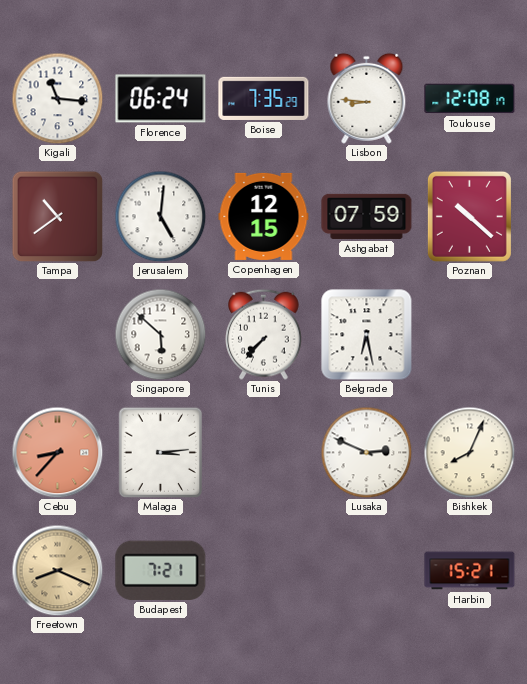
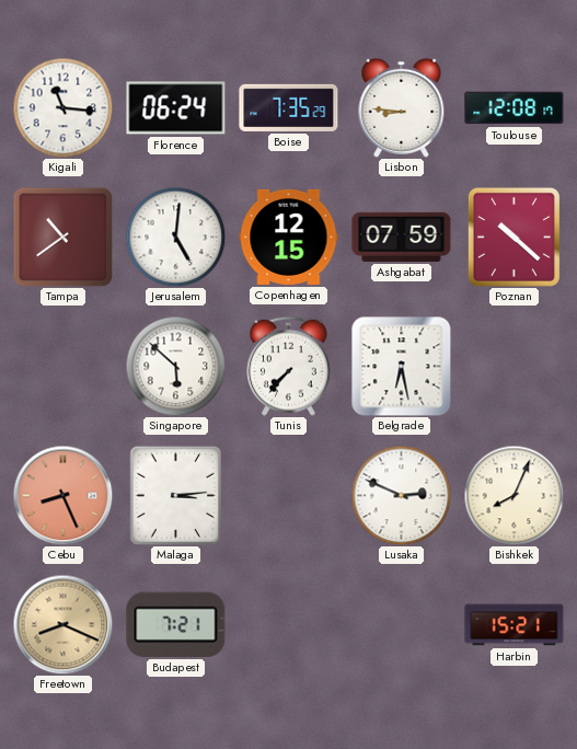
Cebu: 8:37 -> 8:26
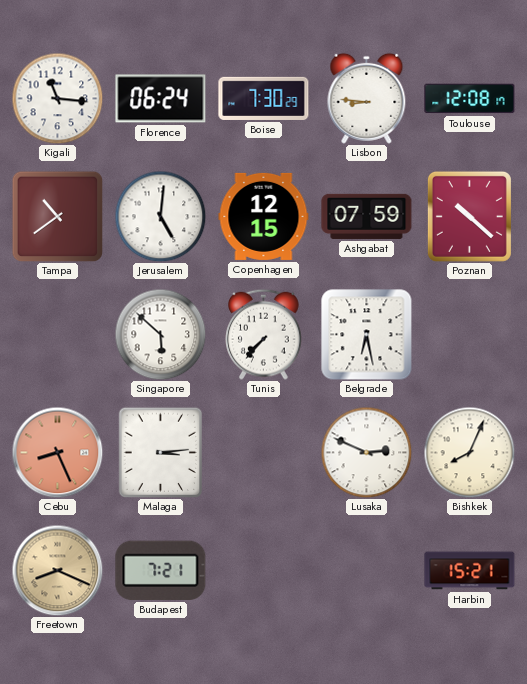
Boise: 7:35 -> 7:30
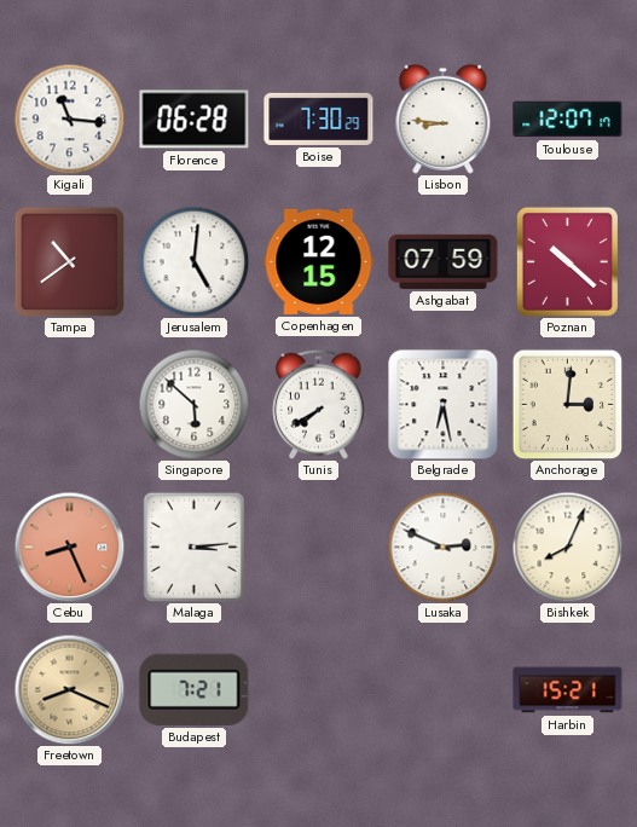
Florence: 06:24 -> 06:28
Toulouse: 12:08 -> 12:07
Tunis: 7:37 -> 7:40
Anchorage: none -> 3:01
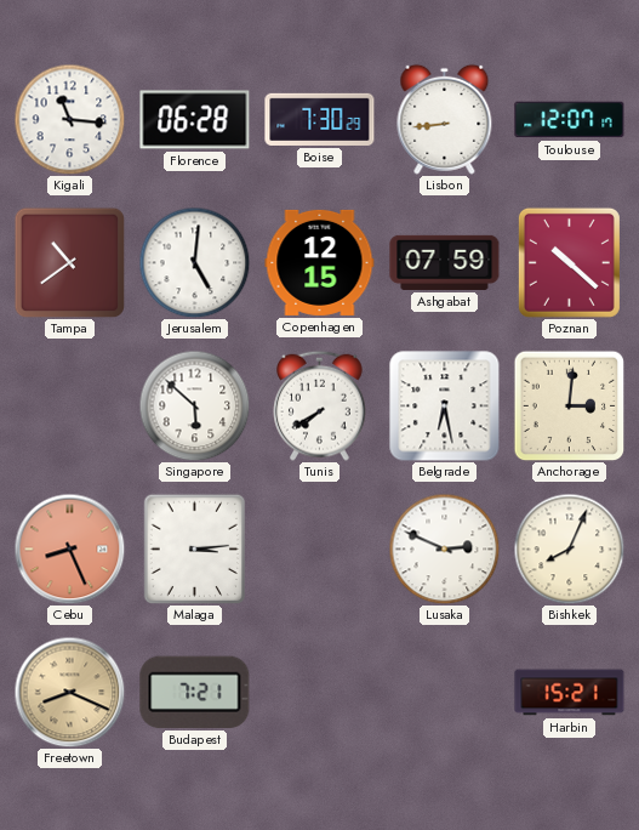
Lisbon: 8:46 -> 8:44
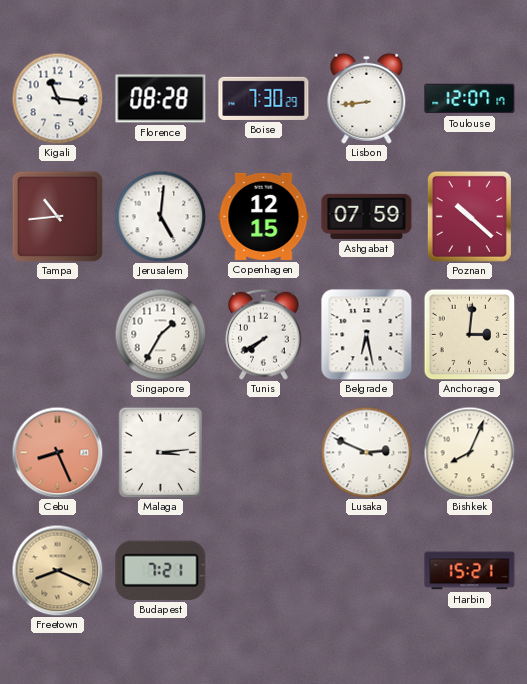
Florence: 06:28 -> 08:28
Tampa: 10:39 -> 10:44
Singapore: 5:52 -> 1:35
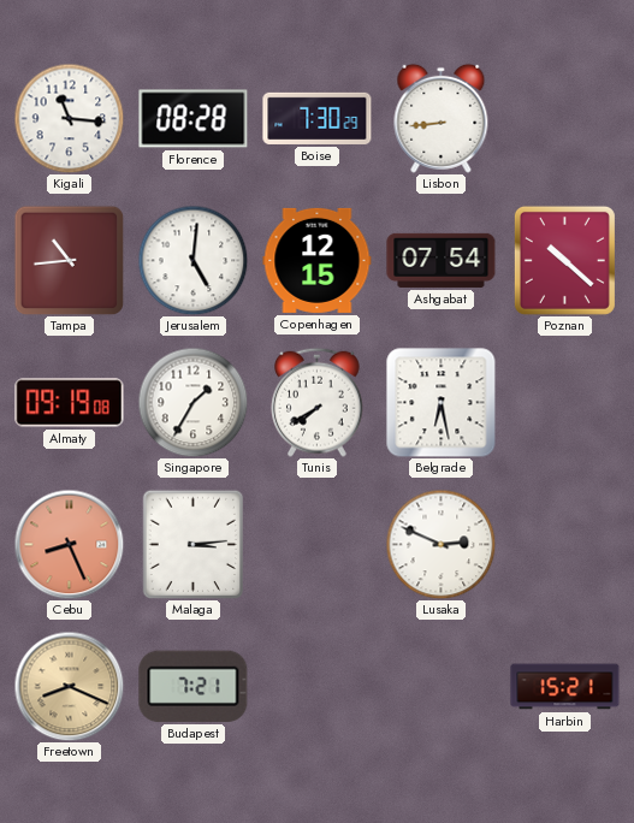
Toulouse: 12:07 -> none
Ashgabat: 07:59 -> 07:54
Almaty: none -> 09:19
Anchorage: 3:01 -> none
Bishkek: 8:04 -> none
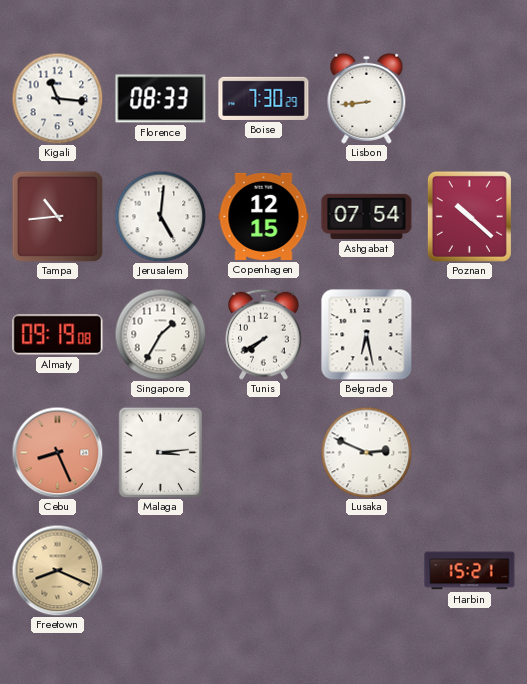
Florence: 08:28 -> 08:33
Budapest: 7:21 -> none
